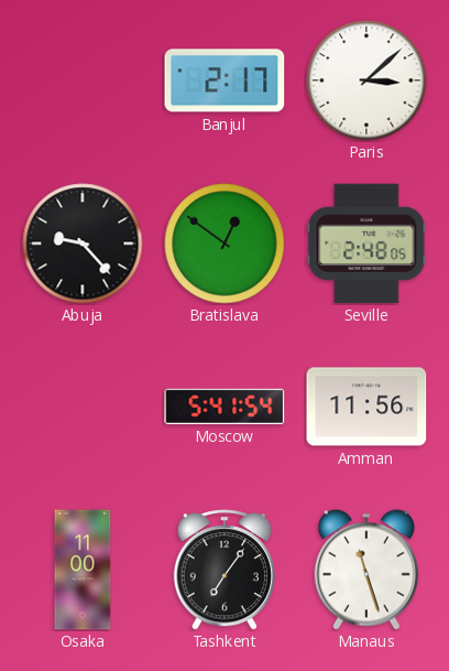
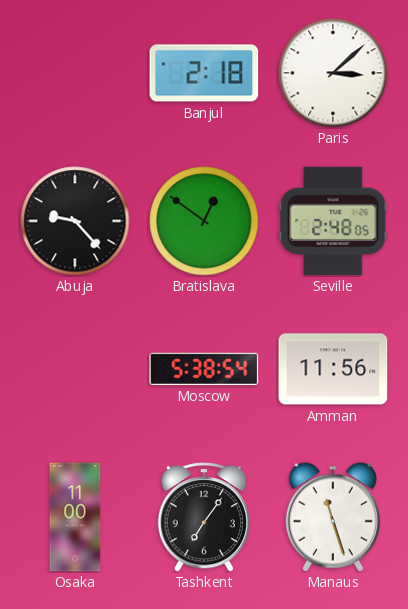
Banjul: 2:17 -> 2:18
Moscow: 5:41 -> 5:38
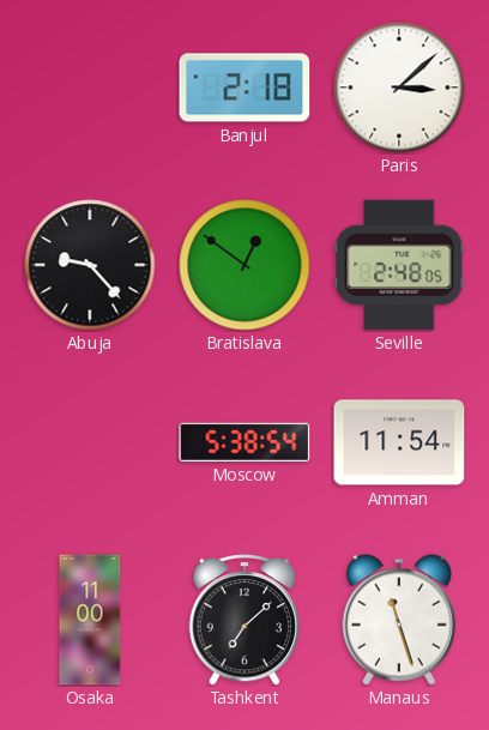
Amman: 11:56 -> 11:54
Tashkent: 7:06 -> 7:08
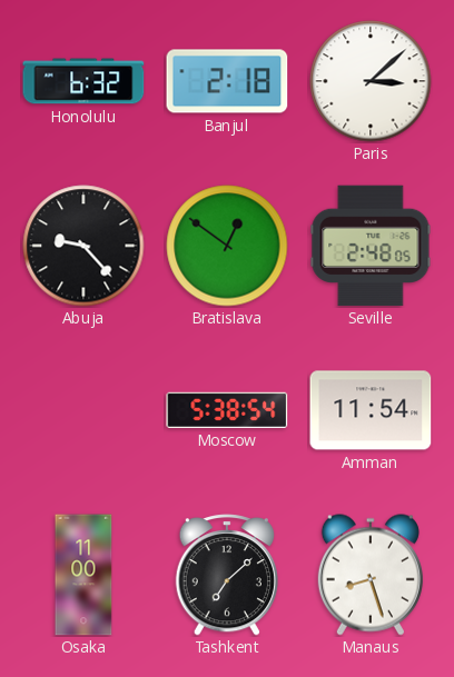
Honolulu: none -> 6:32
Manaus: 11:27 -> 8:27
